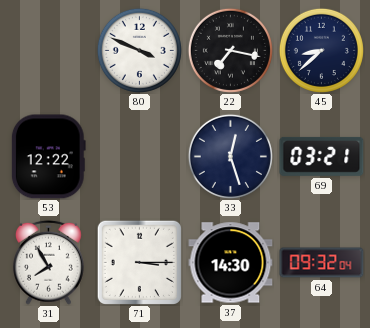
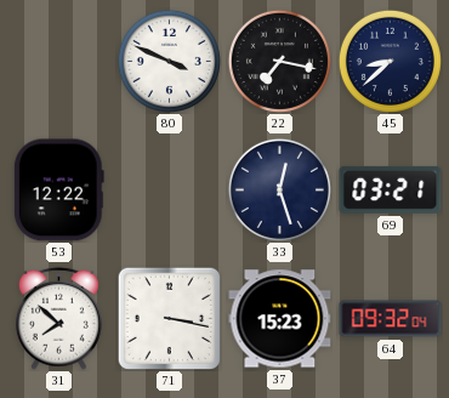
31: 7:55 -> 7:52
71: 3:15 -> 3:17
37: 14:30 -> 15:23
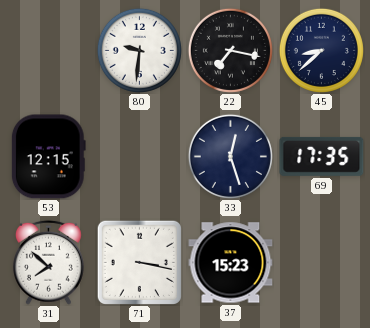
80: 3:49 -> 9:31
53: 12:22 -> 12:15
69: 03:21 -> 17:35
64: 09:32 -> none
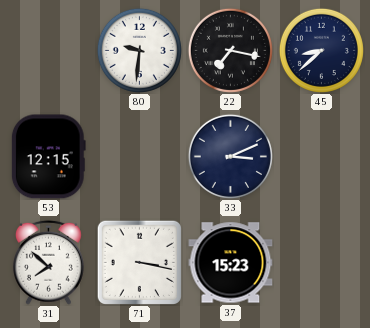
33: 12:27 -> 3:11
69: 17:35 -> none
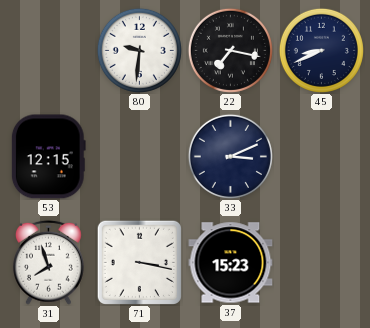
45: 8:38 -> 8:41
31: 7:52 -> 7:57
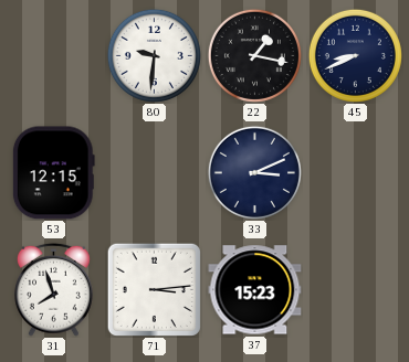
22: 7:17 -> 1:17
71: 3:17 -> 3:14
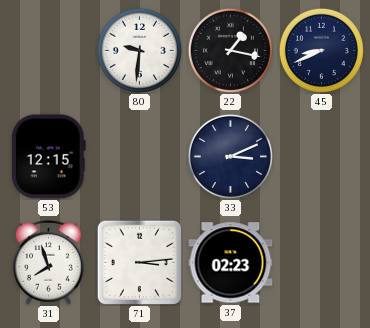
37: 15:23 -> 02:23
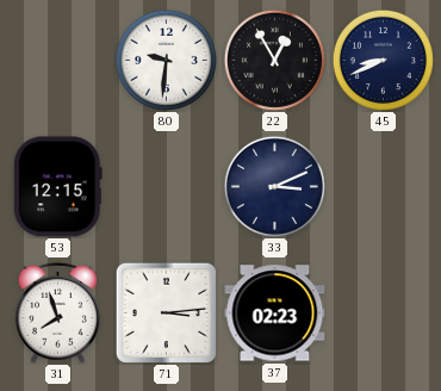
22: 1:17 -> 12:55
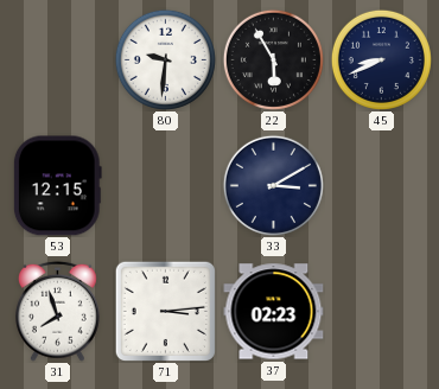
22: 12:55 -> 5:55
33: 3:11 -> 3:10
